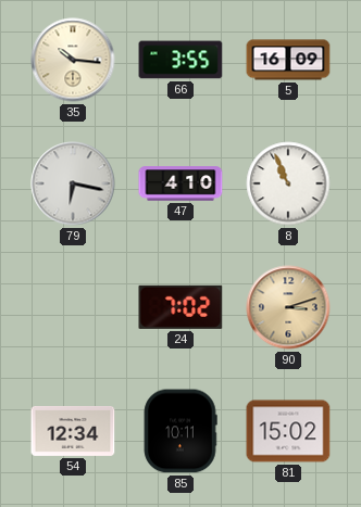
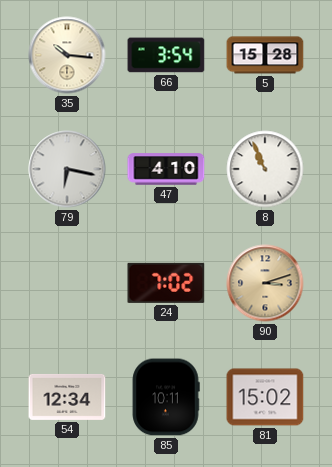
66: 3:55 -> 3:54
5: 16:09 -> 15:28
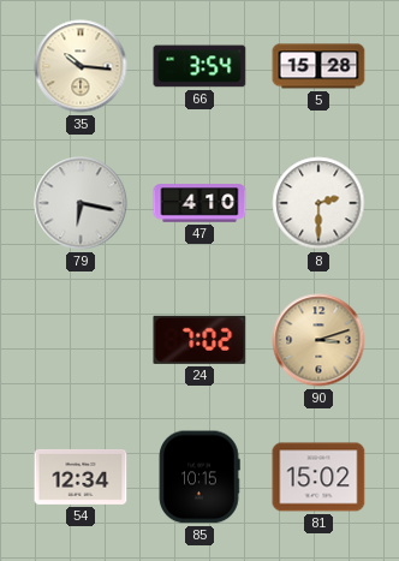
8: 10:56 -> 2:30
85: 10:11 -> 10:15
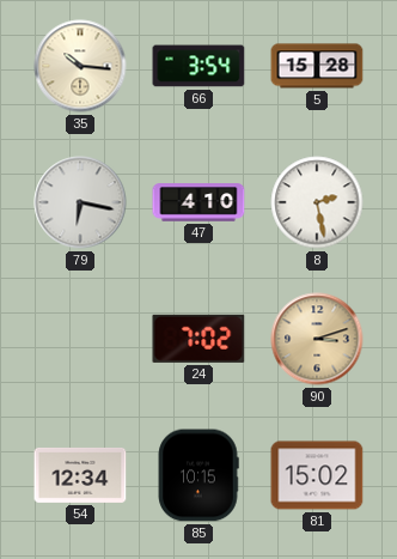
8: 2:30 -> 2:28
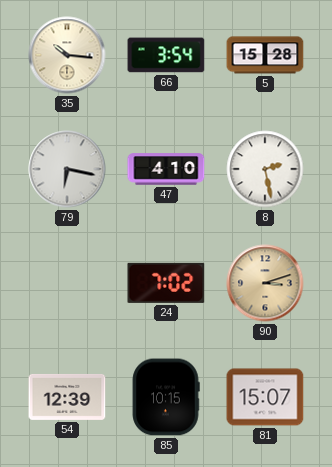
54: 12:34 -> 12:39
81: 15:02 -> 15:07
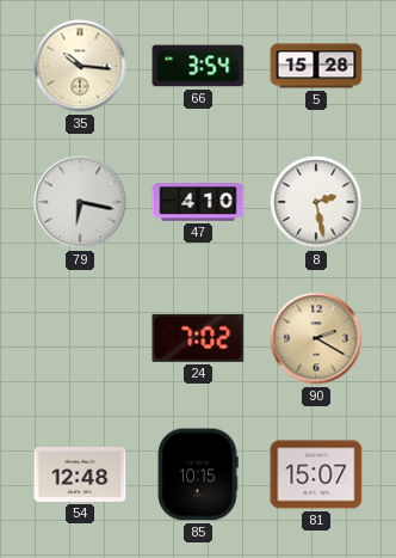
90: 3:12 -> 2:20
54: 12:39 -> 12:48
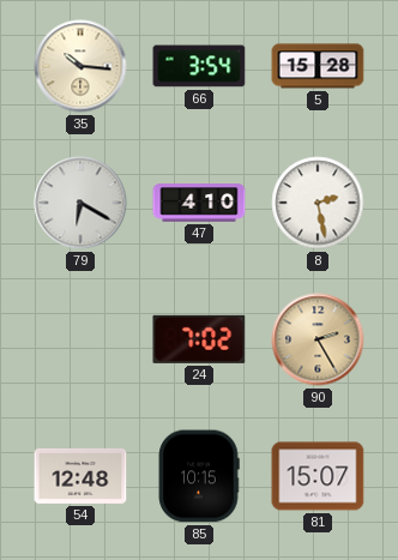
79: 6:17 -> 6:20
90: 2:20 -> 2:25
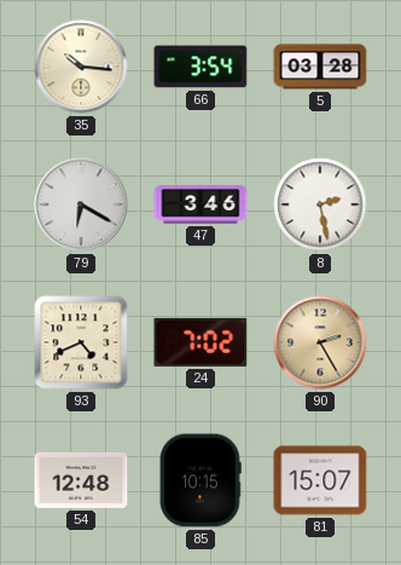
5: 15:28 -> 03:28
47: 4:10 -> 3:46
93: none -> 4:41
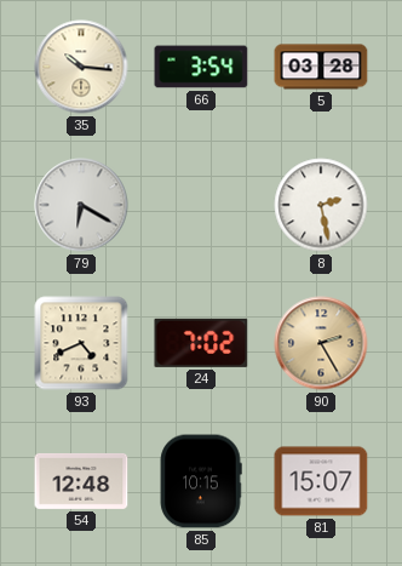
47: 3:46 -> none
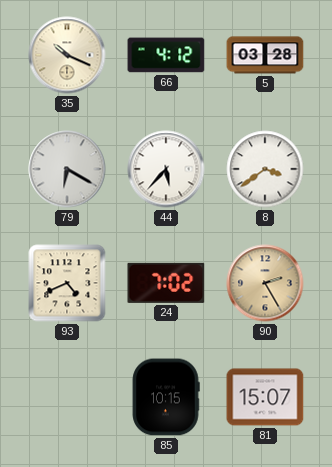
35: 10:16 -> 10:19
66: 3:54 -> 4:12
44: none -> 5:37
8: 2:28 -> 3:39
54: 12:48 -> none
